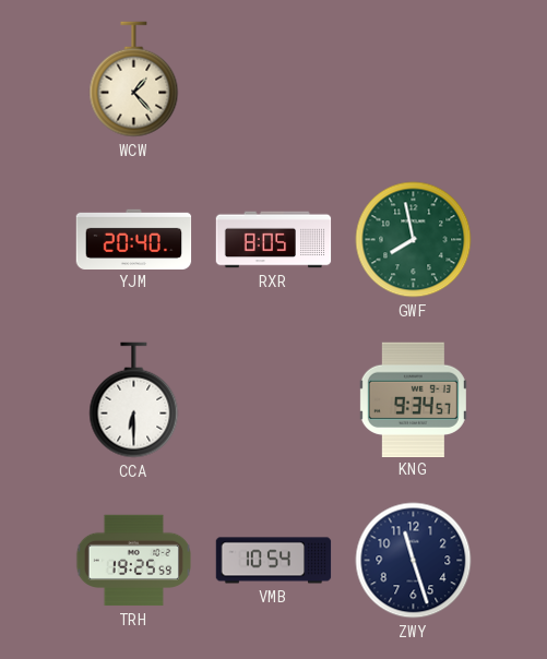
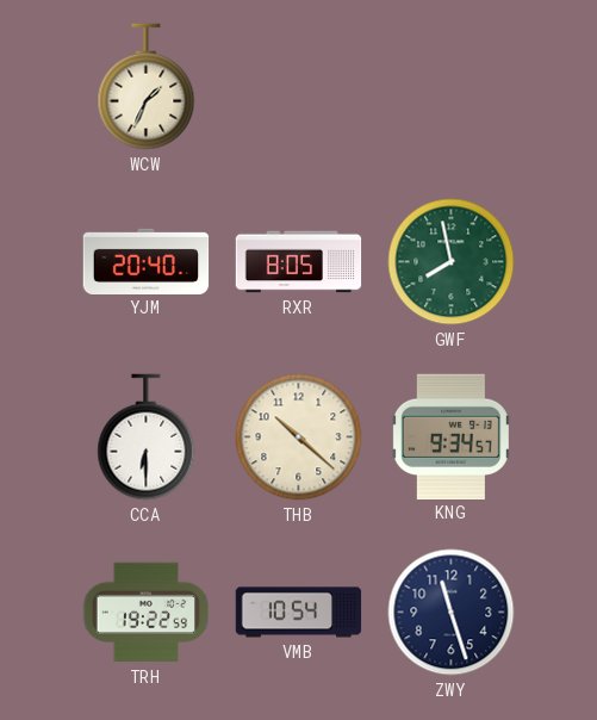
WCW: 1:23 -> 1:34
THB: none -> 10:22
TRH: 19:25 -> 19:22
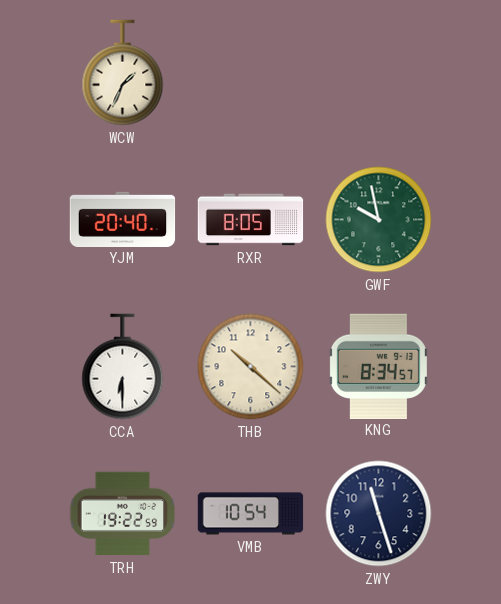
GWF: 7:58 -> 9:58
KNG: 9:34 -> 8:34
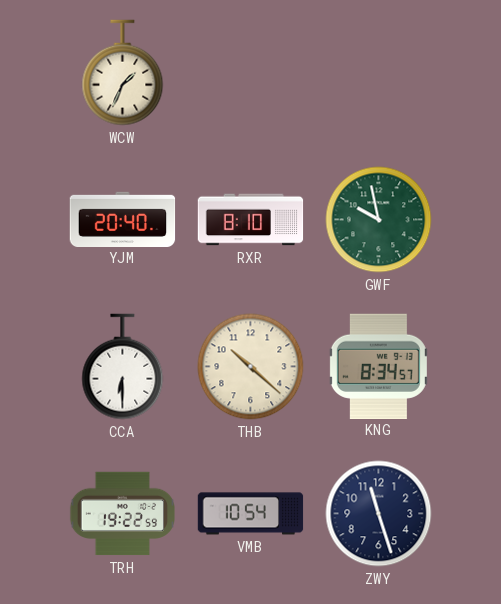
RXR: 8:05 -> 8:10
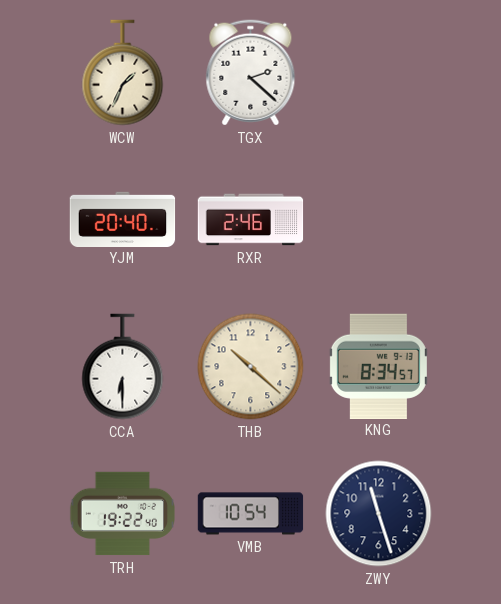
TGX: none -> 2:22
RXR: 8:10 -> 2:46
GWF: 9:58 -> none
TRH: 19:22:59 -> 19:22:40
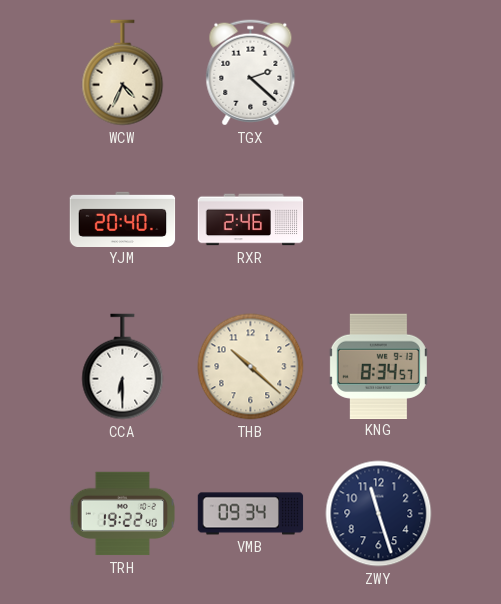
WCW: 1:34 -> 4:34
VMB: 10:54 -> 09:34
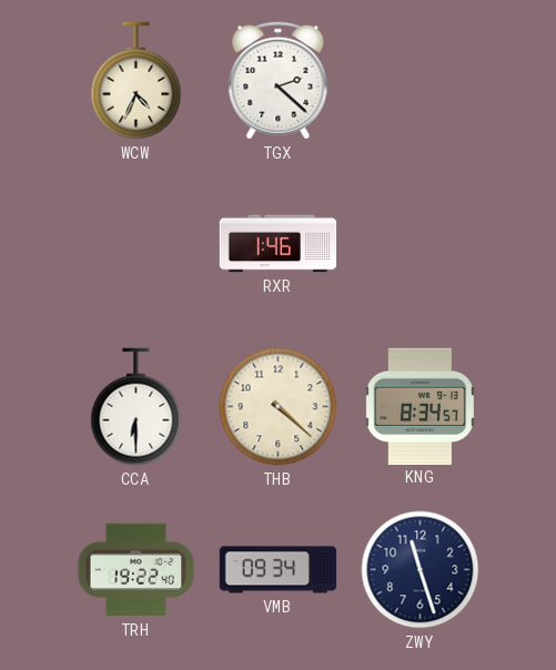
YJM: 20:40 -> none
RXR: 2:46 -> 1:46
THB: 10:22 -> 4:22
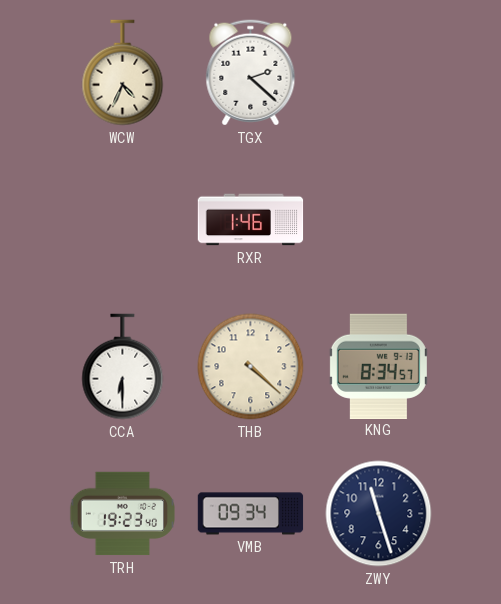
TRH: 19:22 -> 19:23
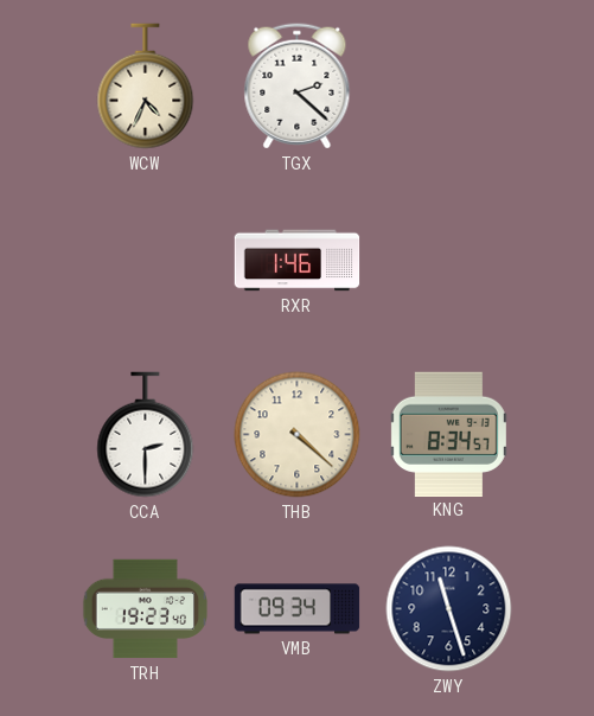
CCA: 6:30 -> 2:30
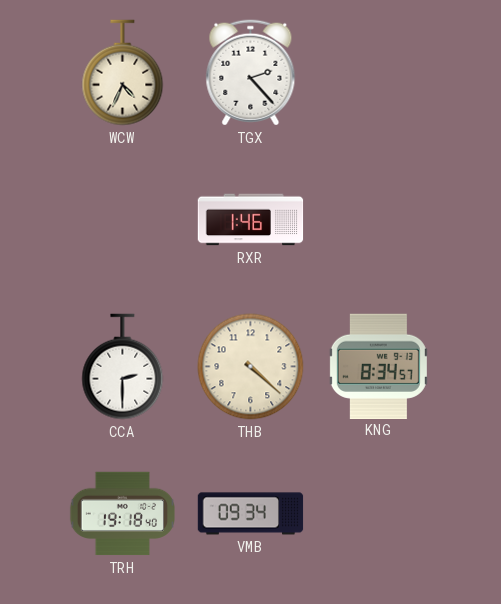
TGX: 2:22 -> 2:23
TRH: 19:23 -> 19:18
ZWY: 11:27 -> none
